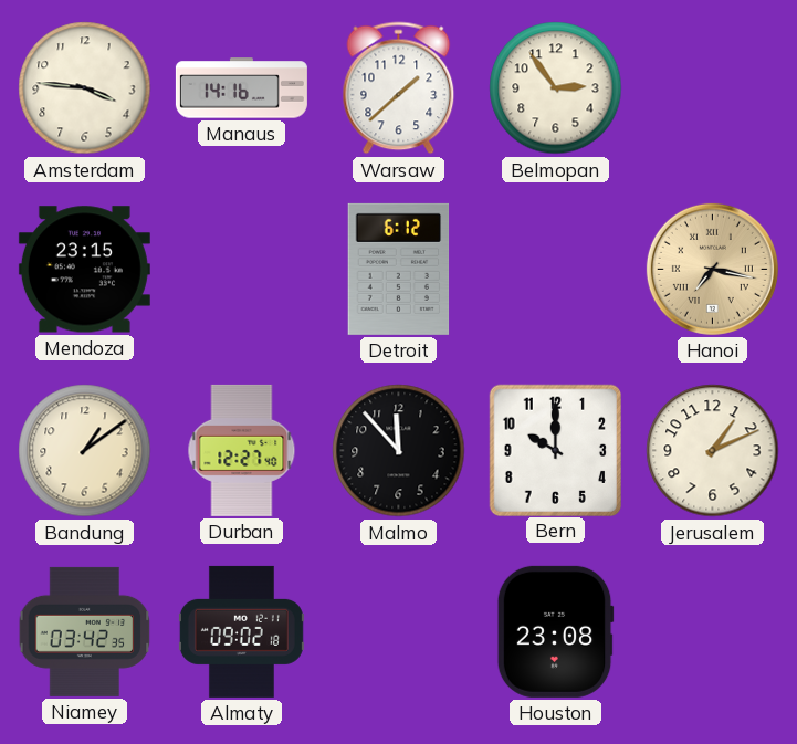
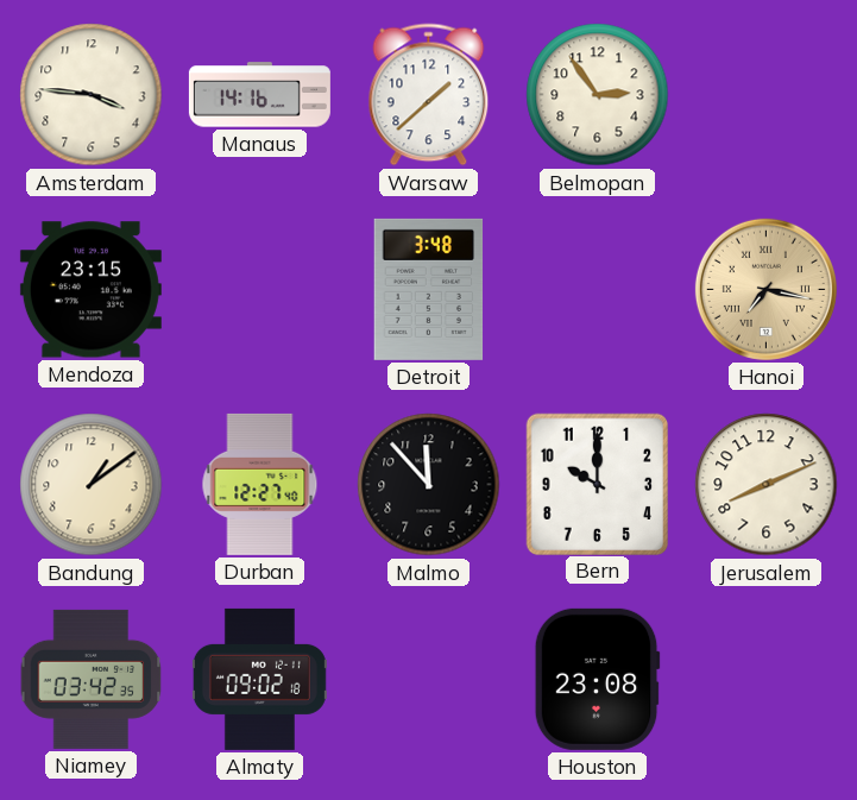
Detroit: 6:12 -> 3:48
Jerusalem: 1:11 -> 8:11
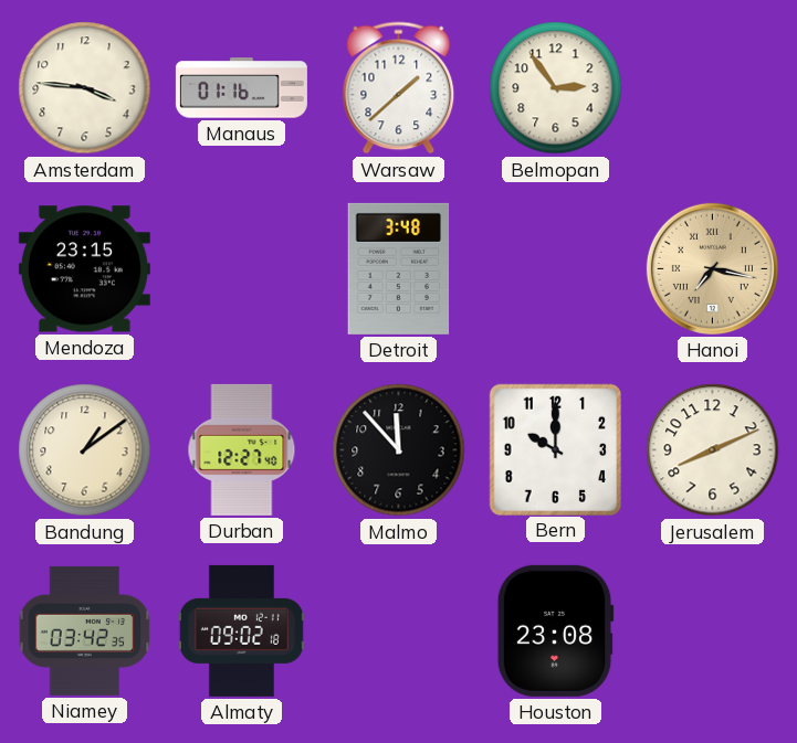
Manaus: 14:16 -> 01:16
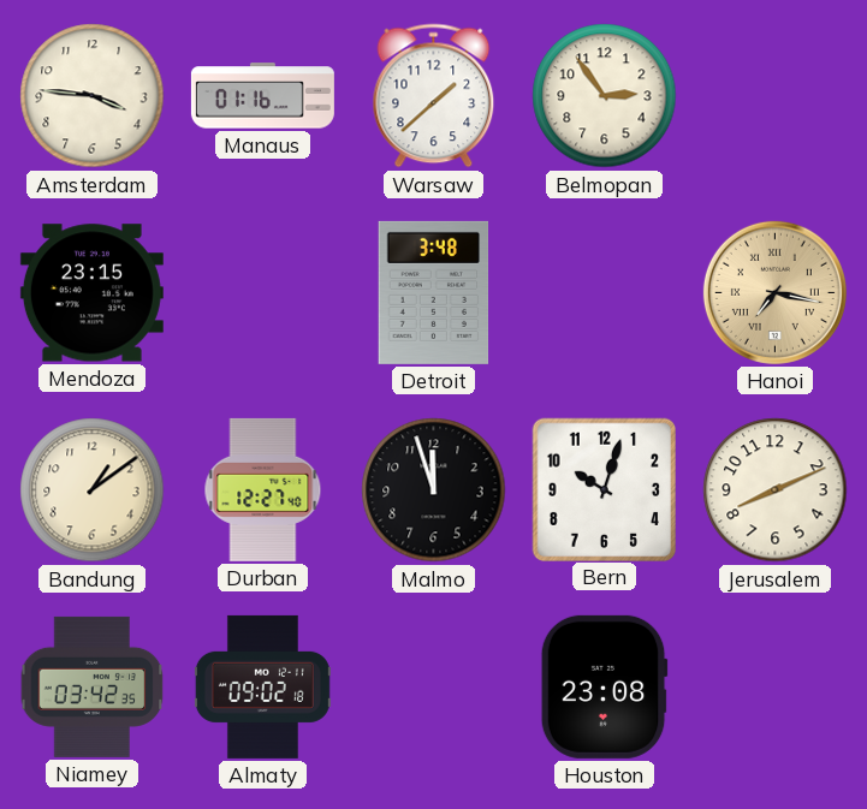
Malmo: 11:53 -> 11:57
Bern: 10:00 -> 10:03
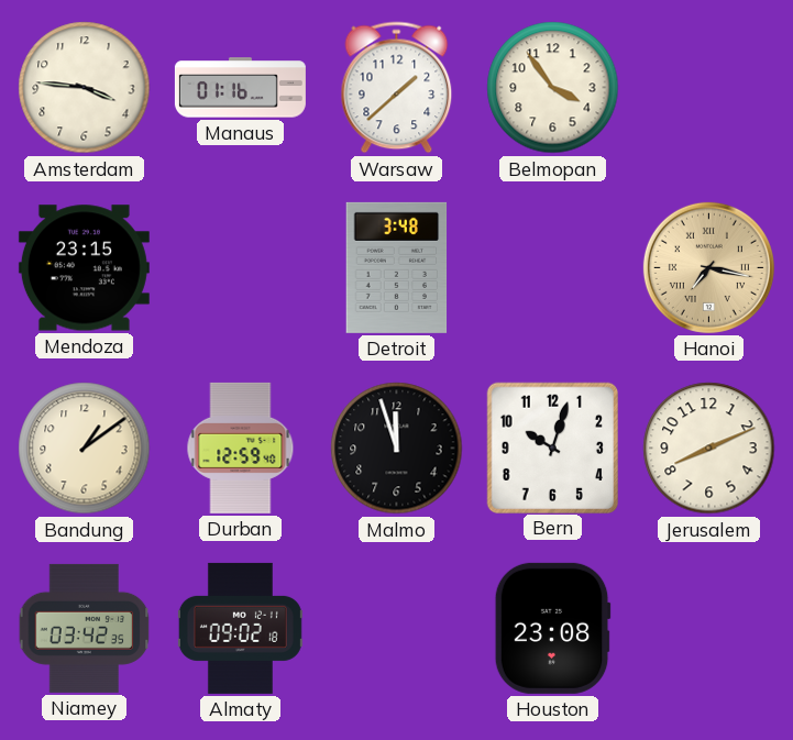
Belmopan: 2:54 -> 3:54
Durban: 12:27 -> 12:59
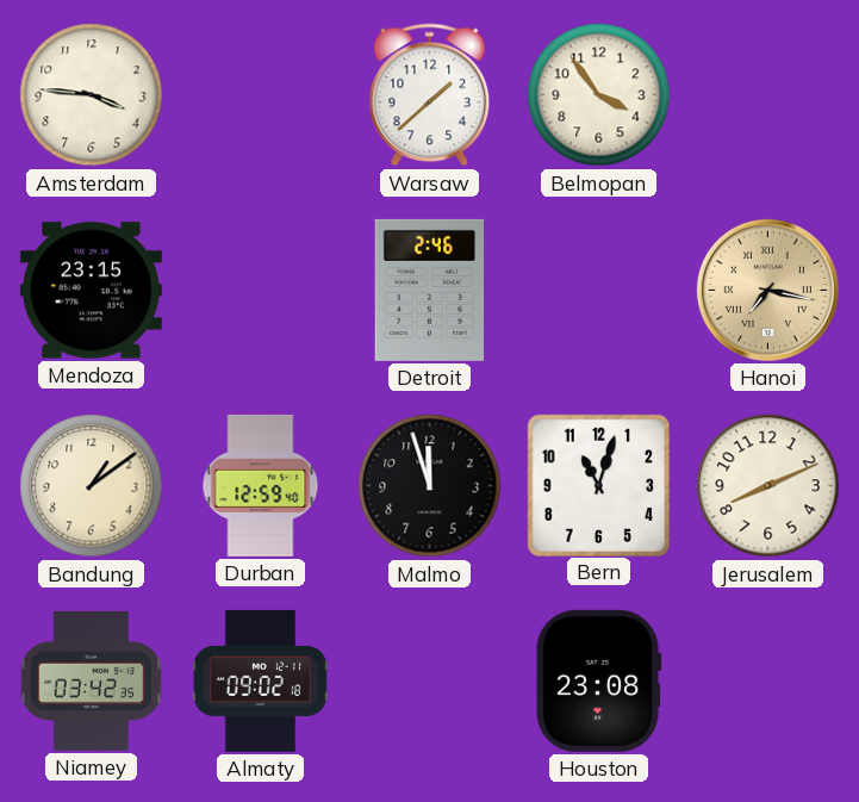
Manaus: 01:16 -> none
Detroit: 3:48 -> 2:46
Bern: 10:03 -> 11:03
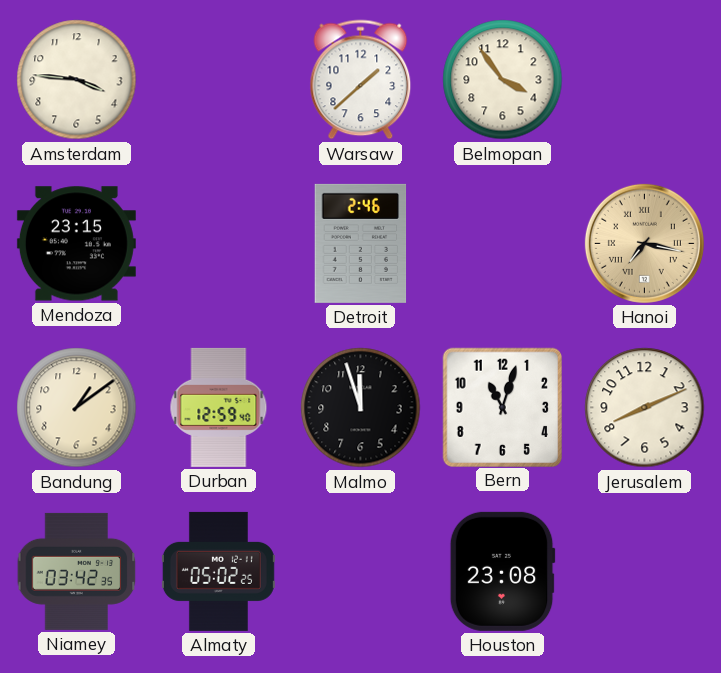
Almaty: 09:02 -> 05:02
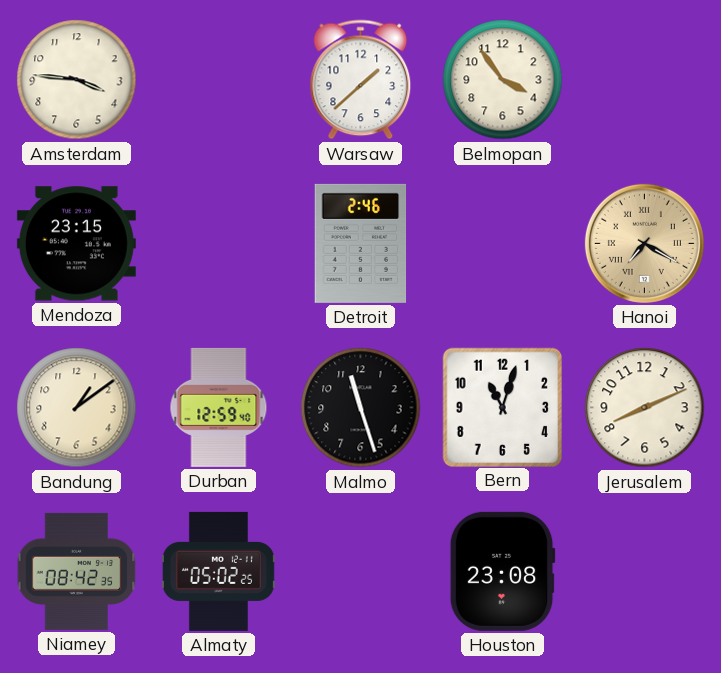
Hanoi: 7:17 -> 7:20
Malmo: 11:57 -> 11:27
Niamey: 03:42 -> 08:42
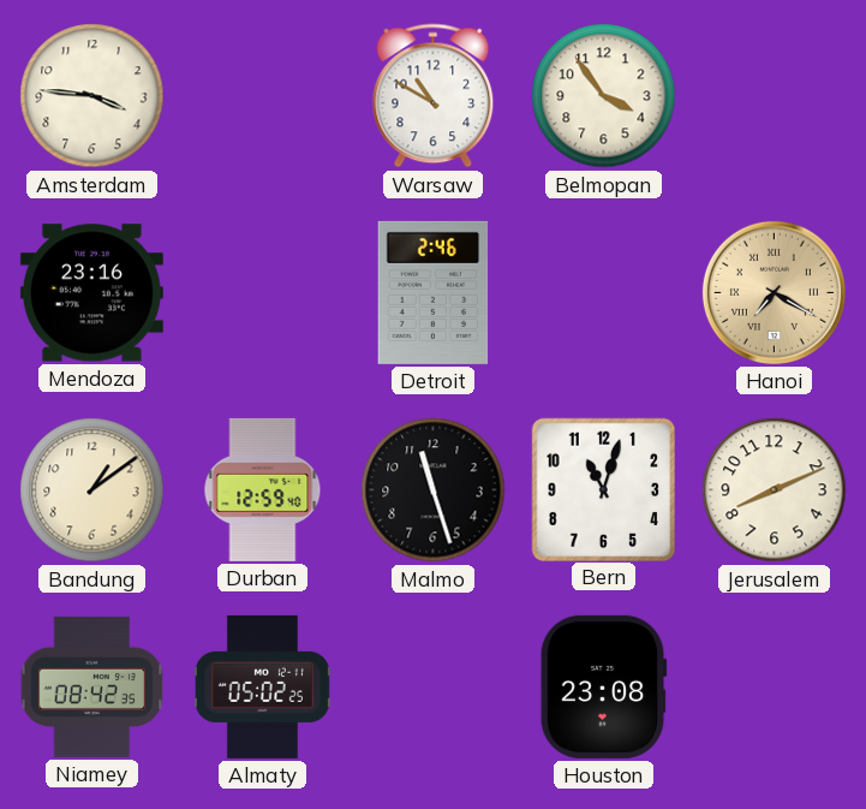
Warsaw: 1:38 -> 10:50
Mendoza: 23:15 -> 23:16
